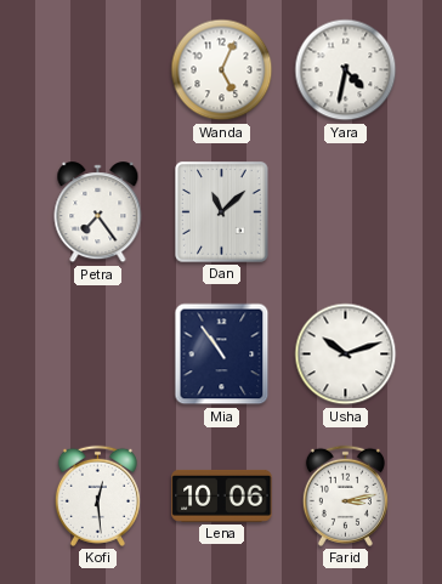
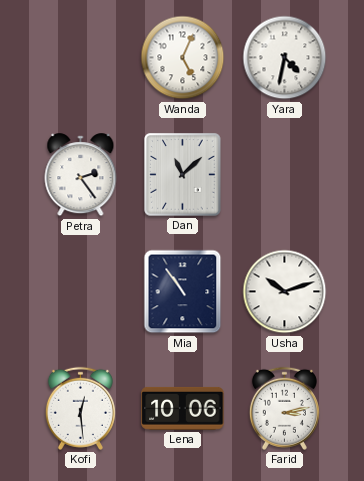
Petra: 7:24 -> 2:24
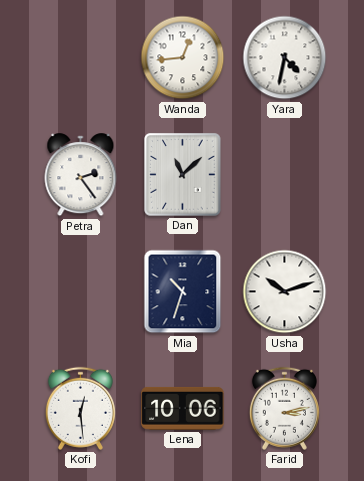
Wanda: 5:04 -> 12:44
Mia: 10:54 -> 10:33
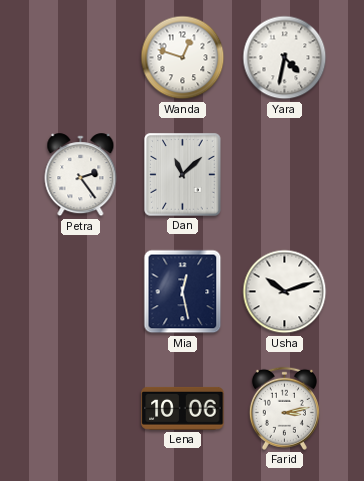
Wanda: 12:44 -> 12:48
Mia: 10:33 -> 12:28
Kofi: 12:29 -> none
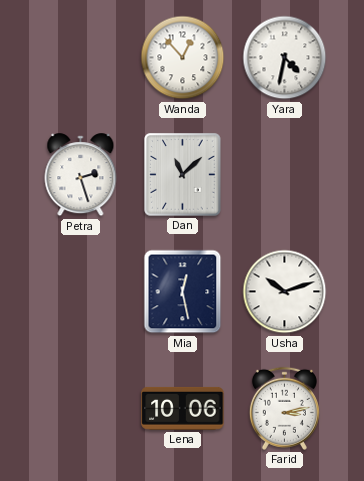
Wanda: 12:48 -> 12:53
Petra: 2:24 -> 2:27
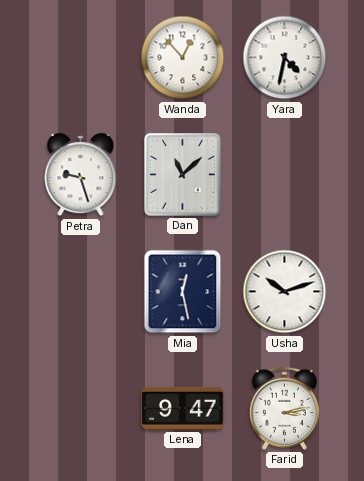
Petra: 2:27 -> 9:27
Lena: 10:06 -> 9:47
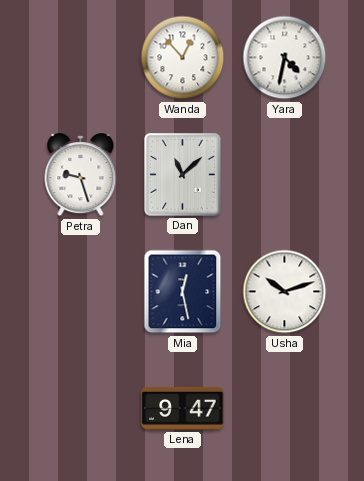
Farid: 3:13 -> none
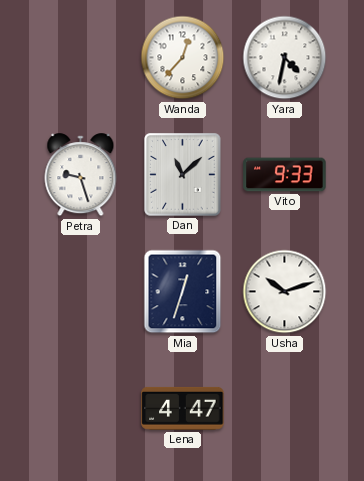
Wanda: 12:53 -> 12:37
Vito: none -> 9:33
Mia: 12:28 -> 12:33
Lena: 9:47 -> 4:47
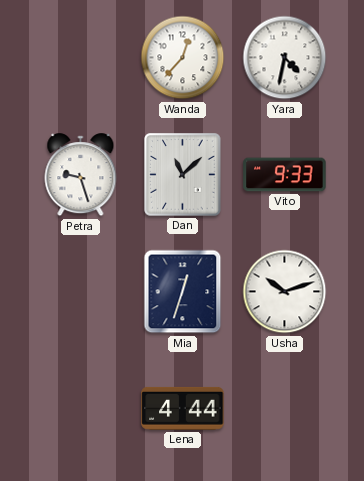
Lena: 4:47 -> 4:44
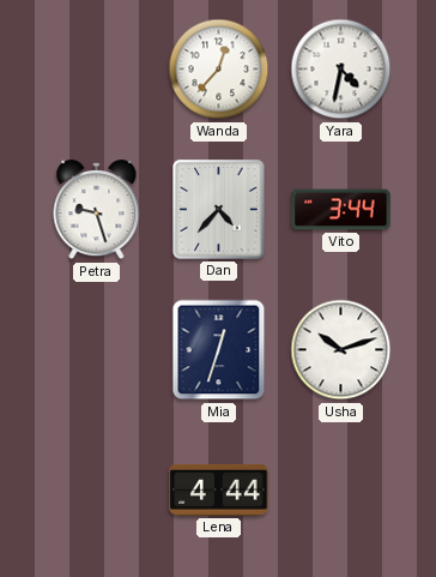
Dan: 11:08 -> 4:37
Vito: 9:33 -> 3:44
